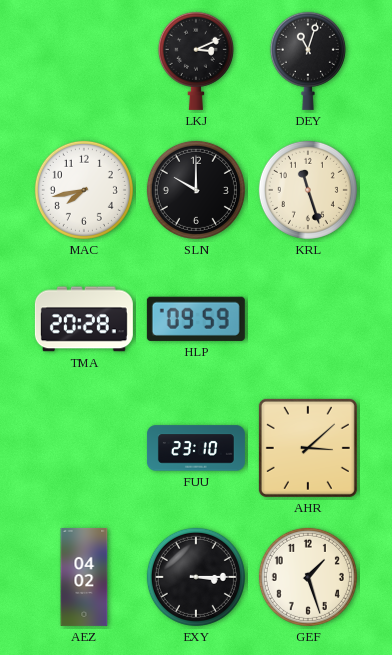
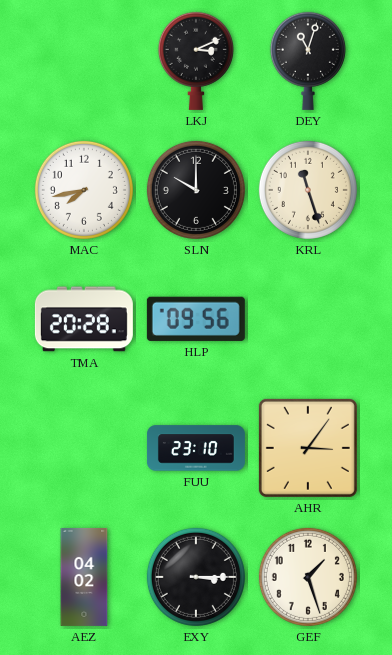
HLP: 09:59 -> 09:56
AHR: 3:08 -> 3:06
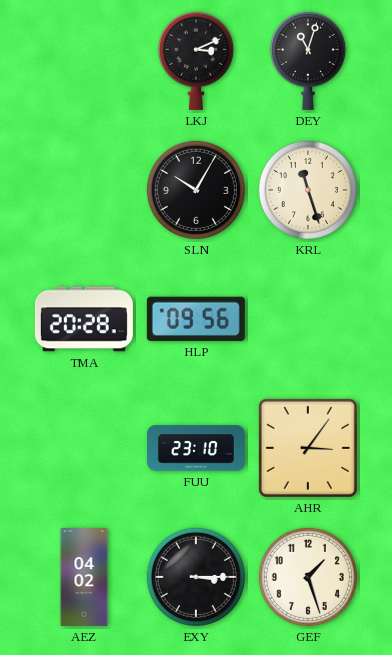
MAC: 7:43 -> none
SLN: 10:00 -> 10:05
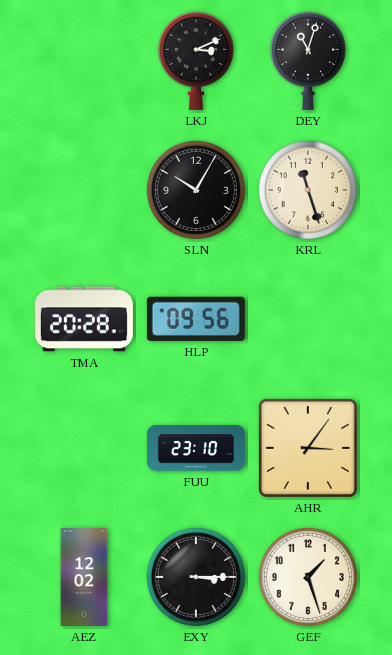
AEZ: 04:02 -> 12:02
